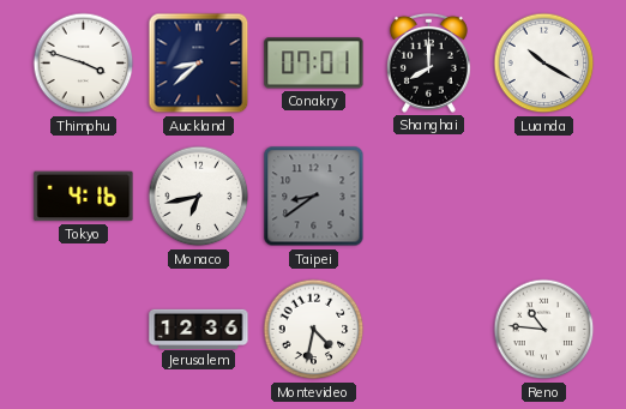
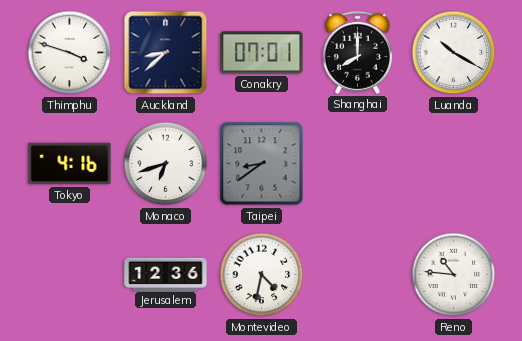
Monaco: 6:43 -> 6:42
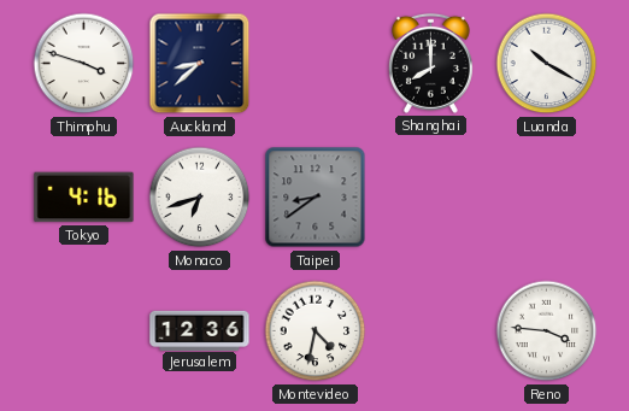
Conakry: 07:01 -> none
Reno: 10:46 -> 3:46
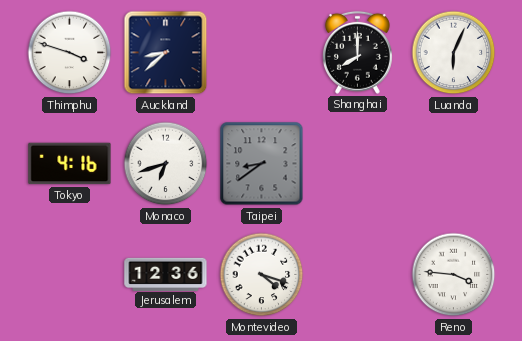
Luanda: 10:20 -> 6:04
Montevideo: 4:32 -> 4:18
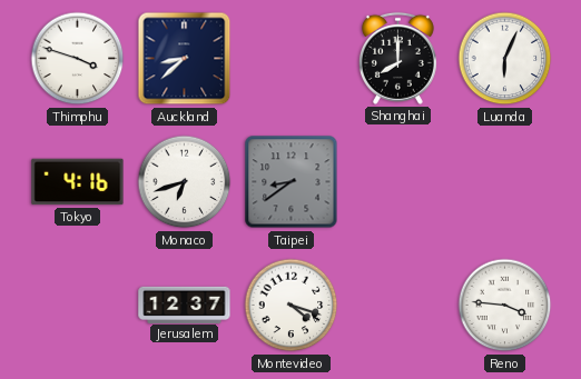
Jerusalem: 12:36 -> 12:37
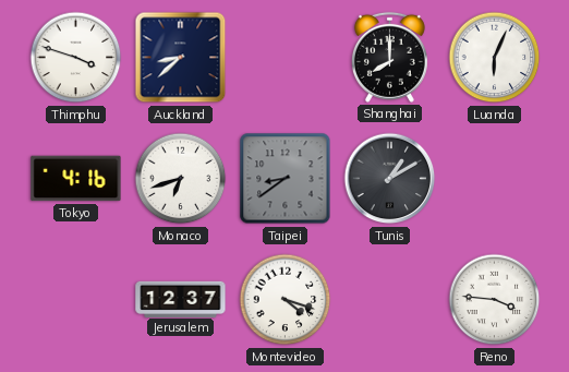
Tunis: none -> 1:10
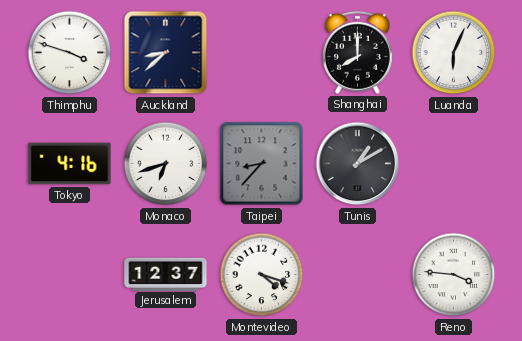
Taipei: 8:39 -> 8:37
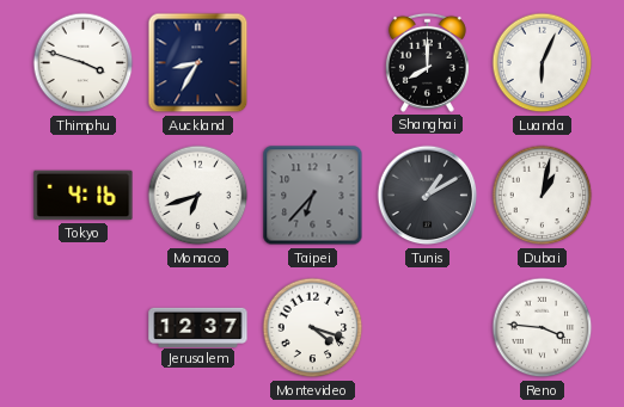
Auckland: 8:38 -> 8:35
Taipei: 8:37 -> 6:37
Dubai: none -> 1:02
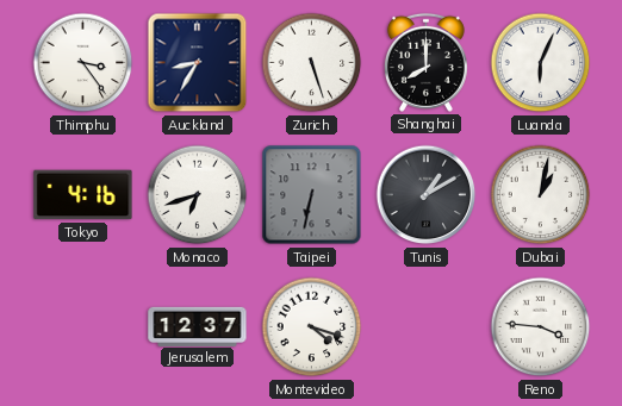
Thimphu: 3:48 -> 3:24
Zurich: none -> 5:27
Taipei: 6:37 -> 6:32
